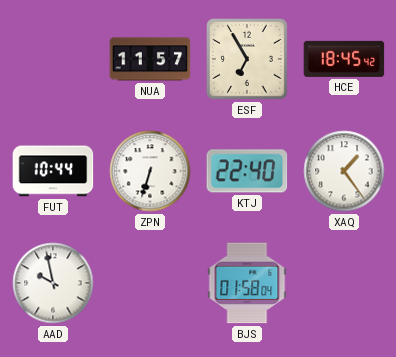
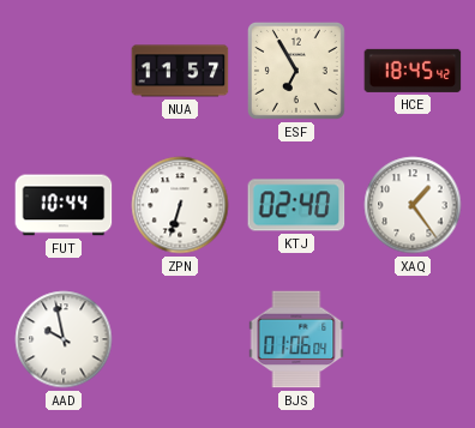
KTJ: 22:40 -> 02:40
BJS: 01:58 -> 01:06
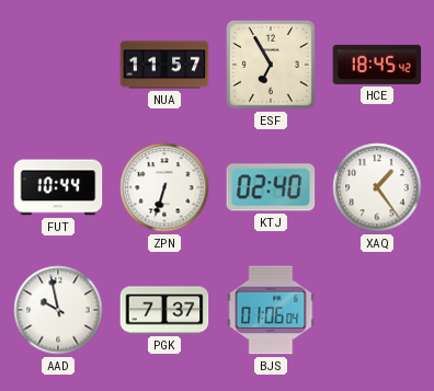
PGK: none -> 7:37
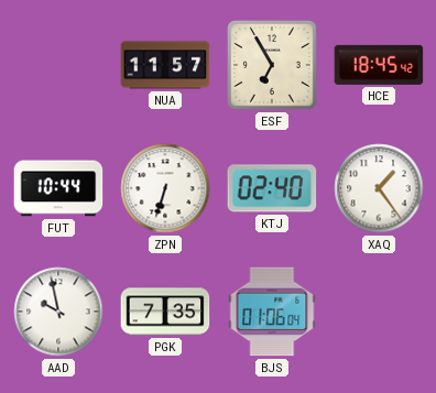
PGK: 7:37 -> 7:35
